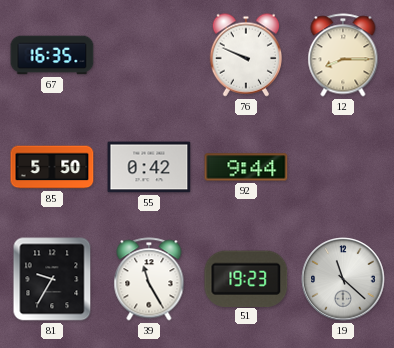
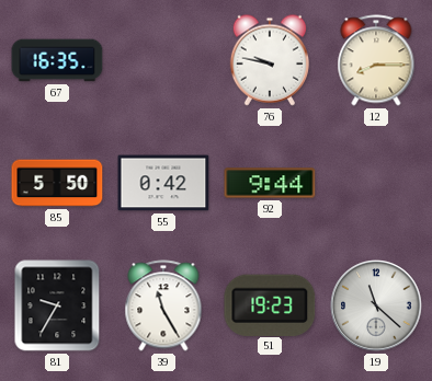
76: 9:49 -> 9:47
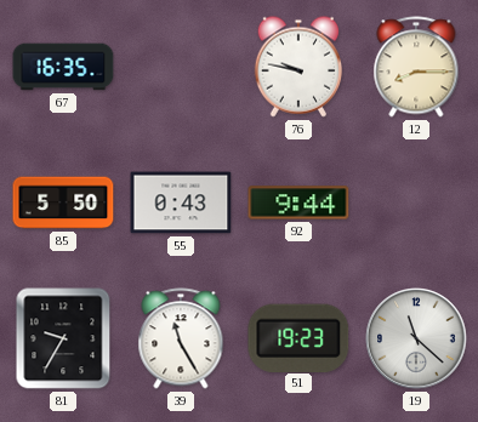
55: 0:42 -> 0:43
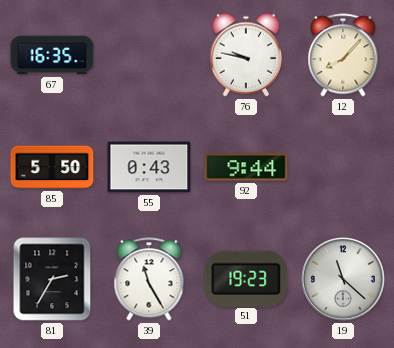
12: 8:15 -> 8:07
81: 9:35 -> 2:35
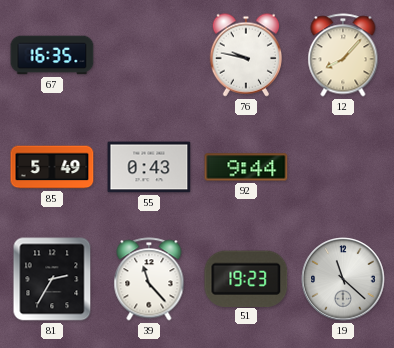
85: 5:50 -> 5:49
39: 11:25 -> 11:23
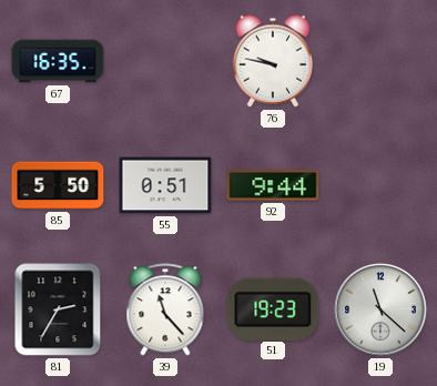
12: 8:07 -> none
85: 5:49 -> 5:50
55: 0:43 -> 0:51
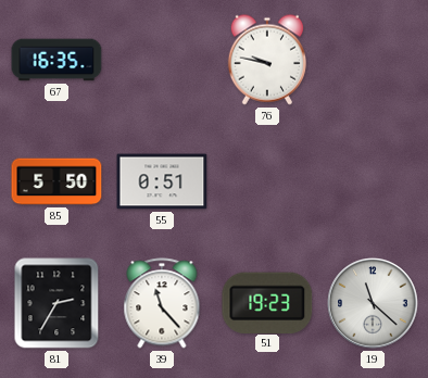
92: 9:44 -> none
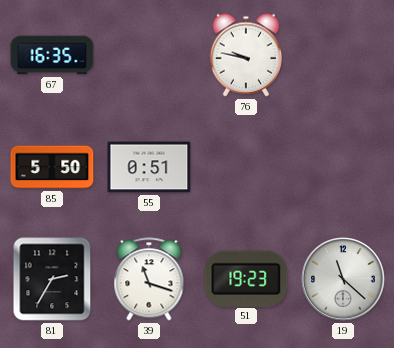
39: 11:23 -> 11:18
